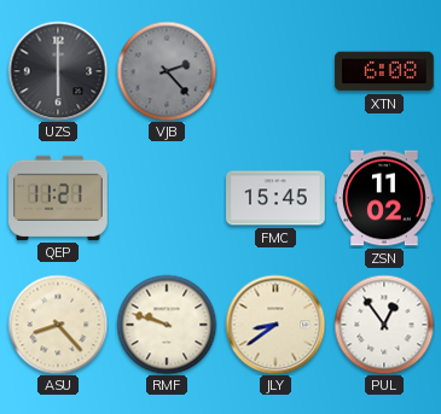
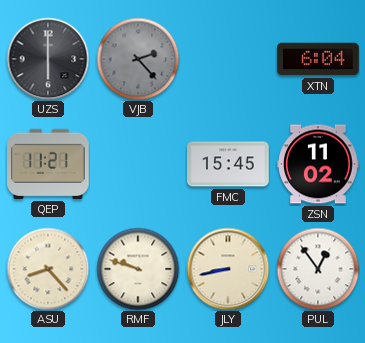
XTN: 6:08 -> 6:04
JLY: 8:39 -> 8:43
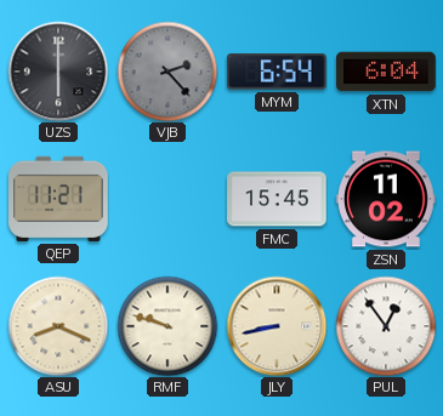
MYM: none -> 6:54
ASU: 8:23 -> 8:19
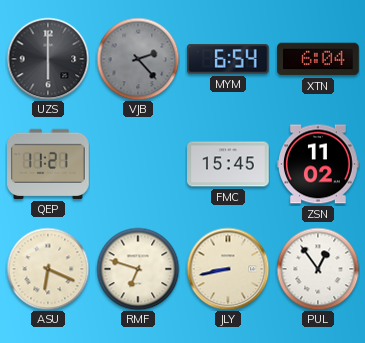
ASU: 8:19 -> 6:19
RMF: 9:48 -> 6:48
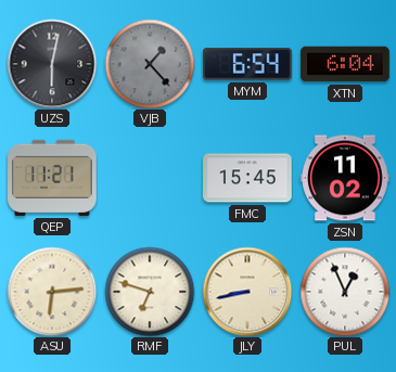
UZS: 6:00 -> 6:02
VJB: 2:23 -> 1:23
ASU: 6:19 -> 6:14
PUL: 12:54 -> 12:56
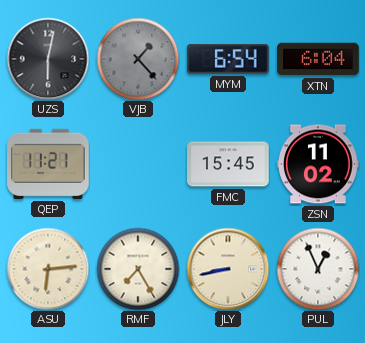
RMF: 6:48 -> 7:25
